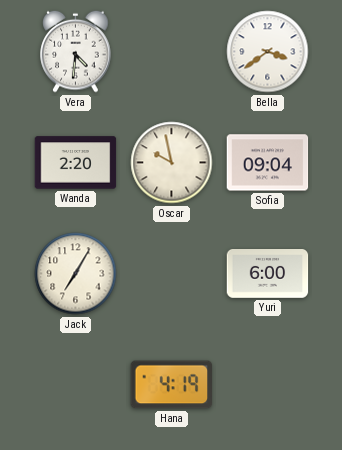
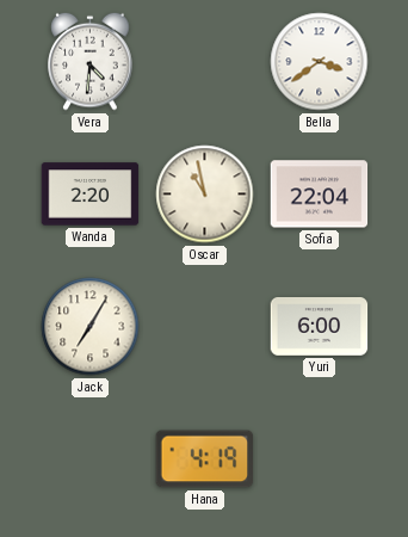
Oscar: 9:58 -> 10:58
Sofia: 09:04 -> 22:04
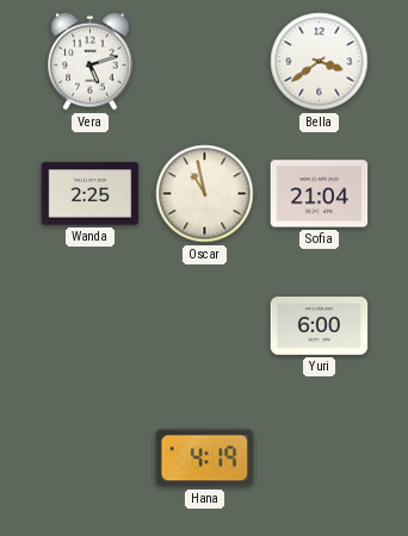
Vera: 4:31 -> 5:12
Wanda: 2:20 -> 2:25
Sofia: 22:04 -> 21:04
Jack: 7:05 -> none
